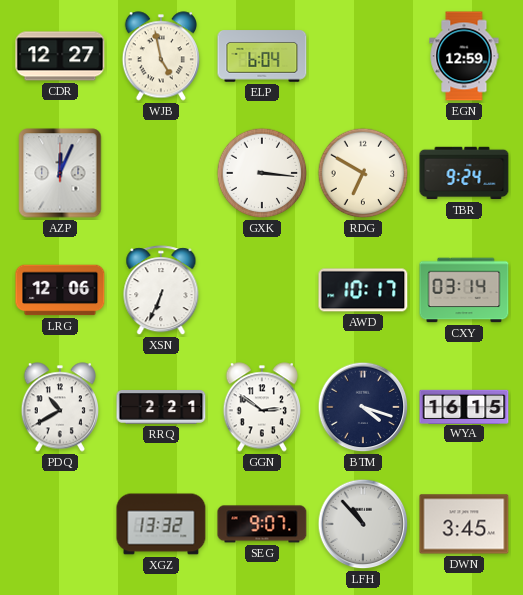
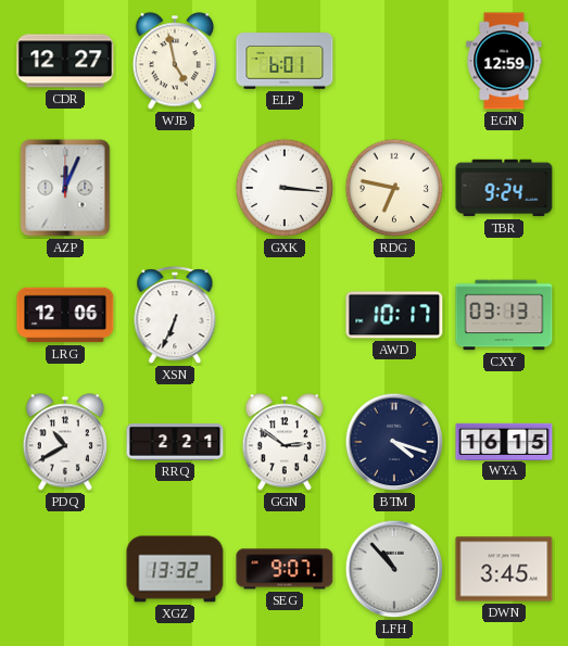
ELP: 6:04 -> 6:01
RDG: 6:50 -> 6:47
CXY: 03:14 -> 03:13
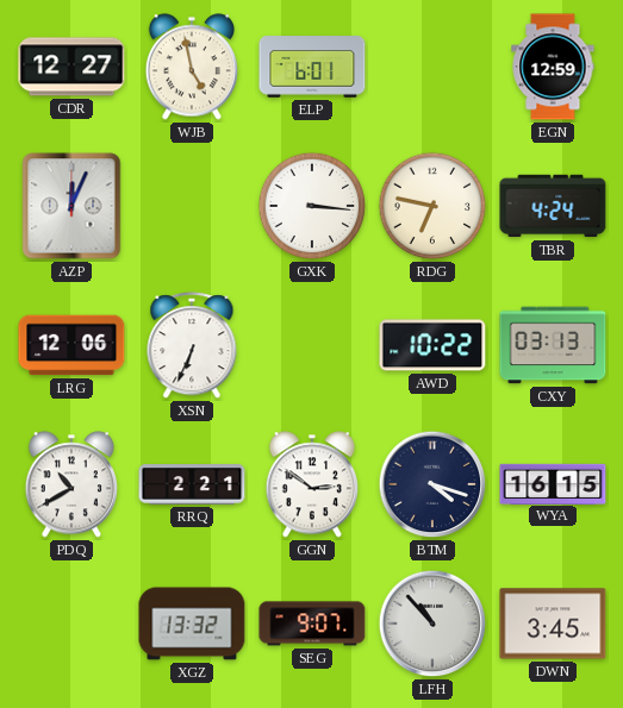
TBR: 9:24 -> 4:24
AWD: 10:17 -> 10:22
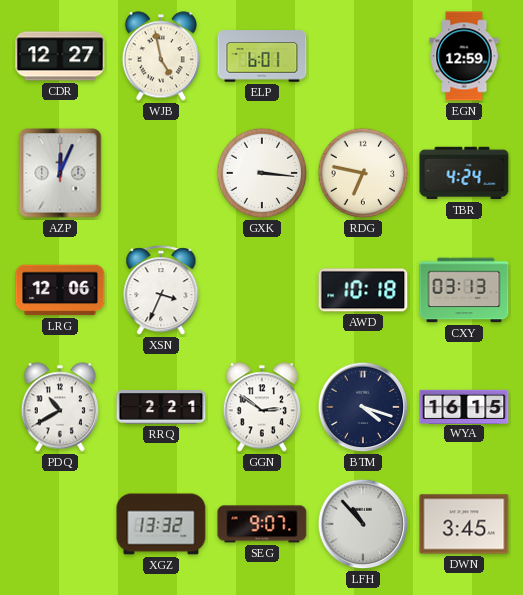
XSN: 6:34 -> 3:34
AWD: 10:22 -> 10:18
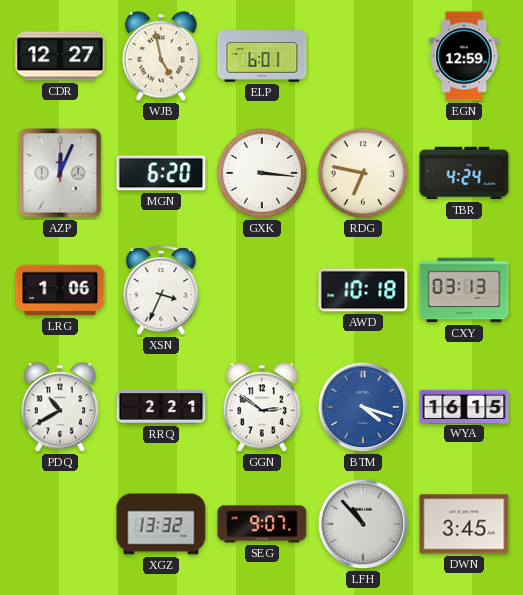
MGN: none -> 6:20
LRG: 12:06 -> 1:06
BTM dial: navy -> blue
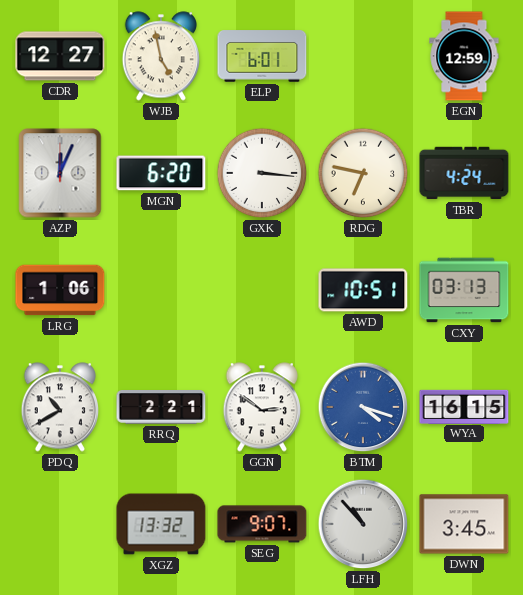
XSN: 3:34 -> none
AWD: 10:18 -> 10:51
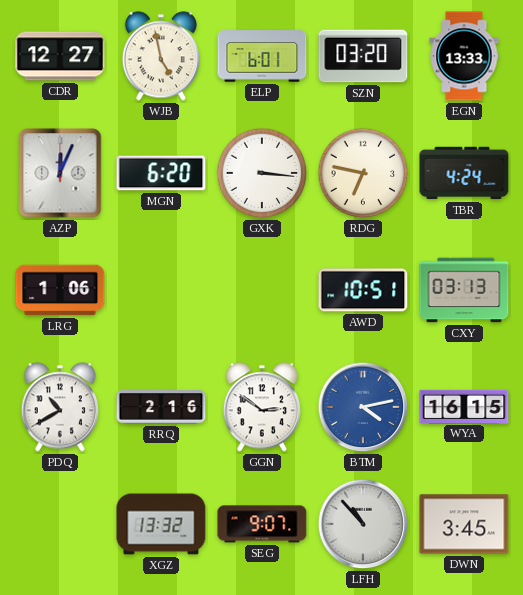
SZN: none -> 03:20
EGN: 12:59 -> 13:33
RRQ: 2:21 -> 2:16
BTM: 4:18 -> 4:13
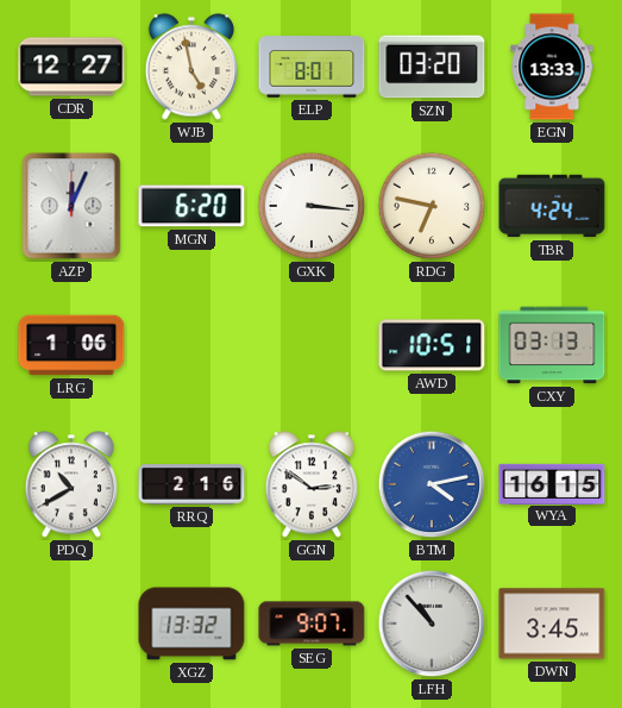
ELP: 6:01 -> 8:01
